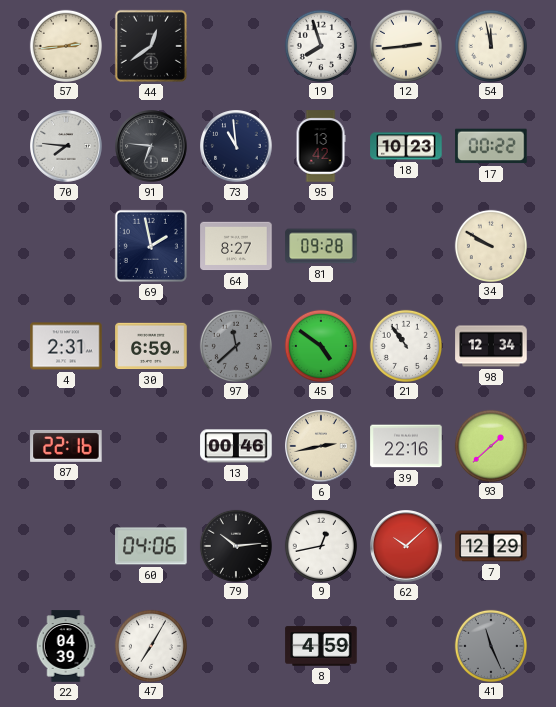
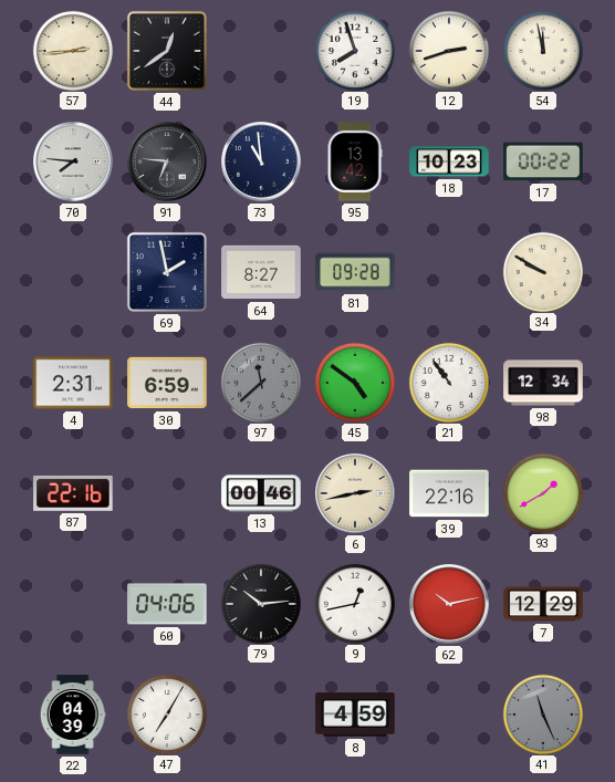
12: 2:44 -> 2:42
93: 1:38 -> 1:40
62: 10:08 -> 10:13
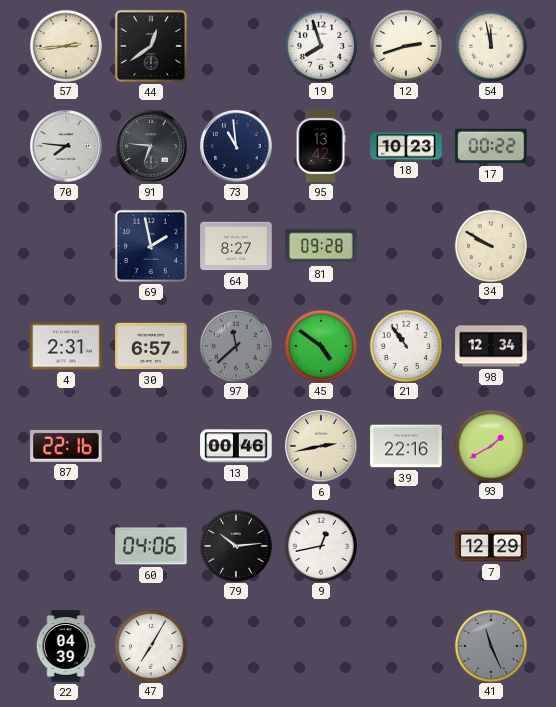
30: 6:59 -> 6:57
62: 10:13 -> none
8: 4:59 -> none
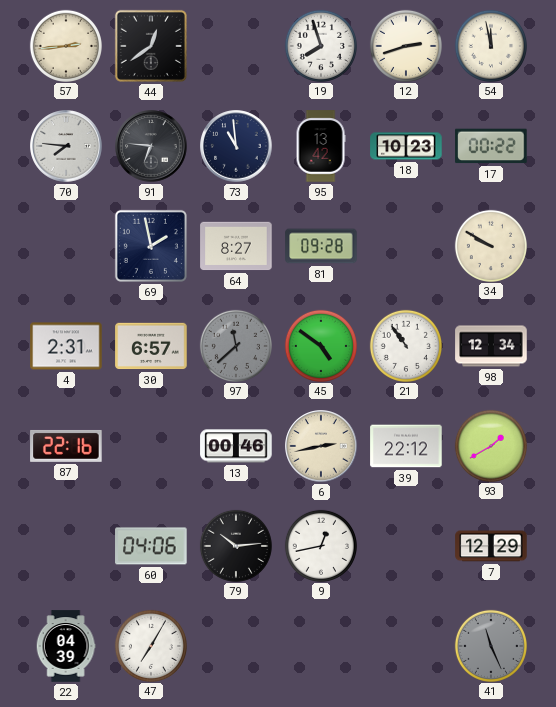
39: 22:16 -> 22:12
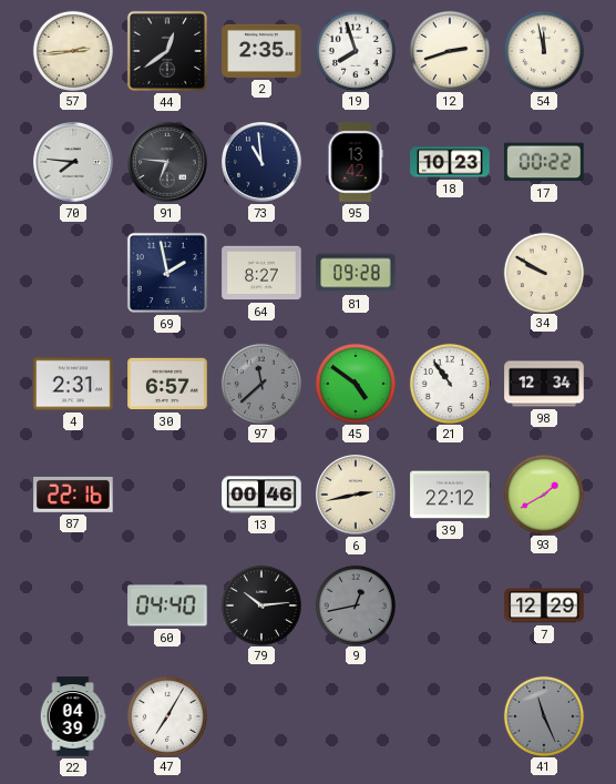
2: none -> 2:35
60: 04:06 -> 04:40
9 dial: white -> grey
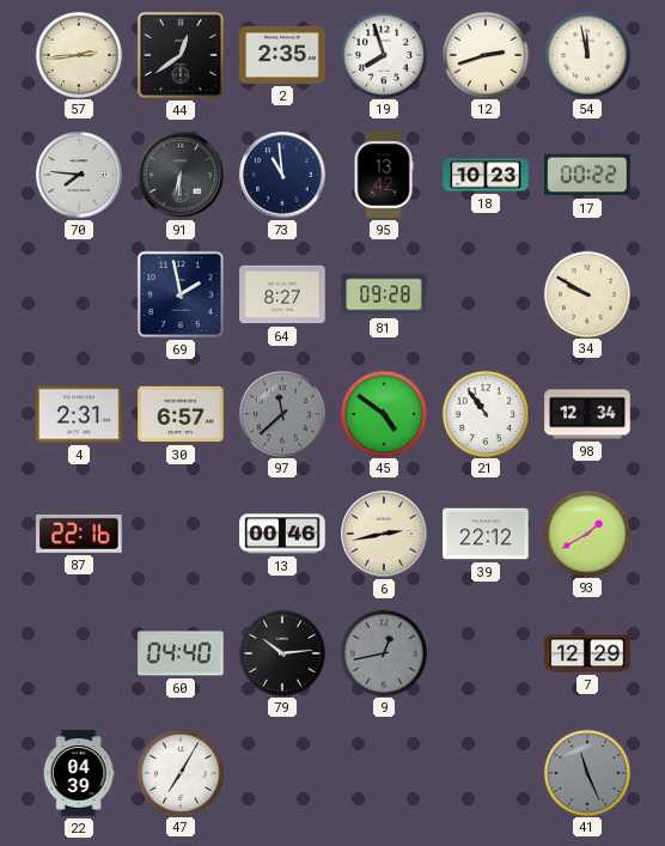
91: 6:46 -> 6:31
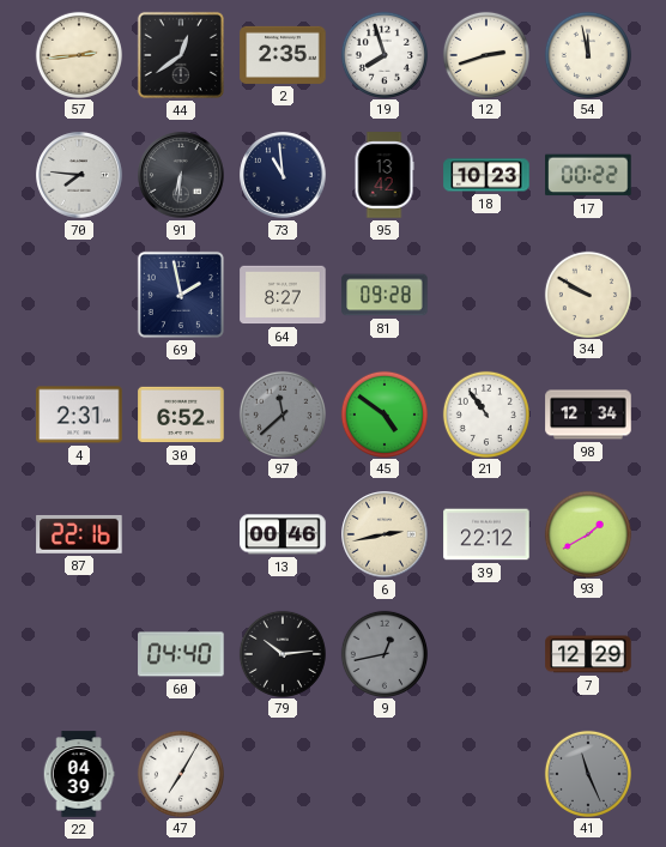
30: 6:57 -> 6:52
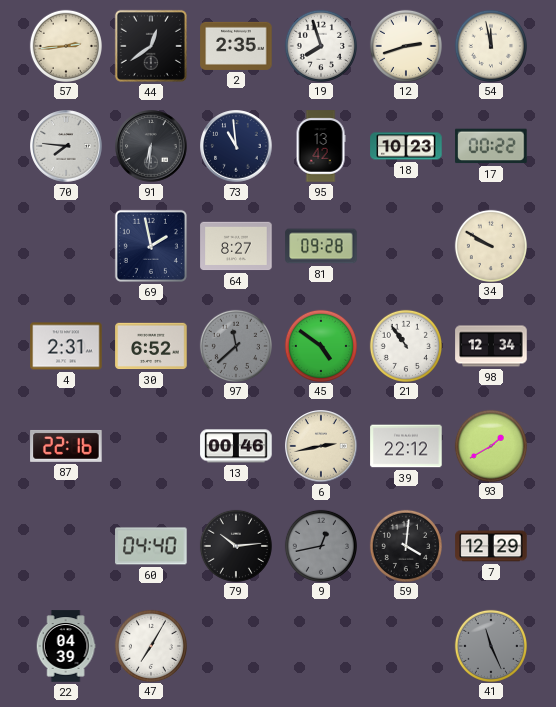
59: none -> 4:01
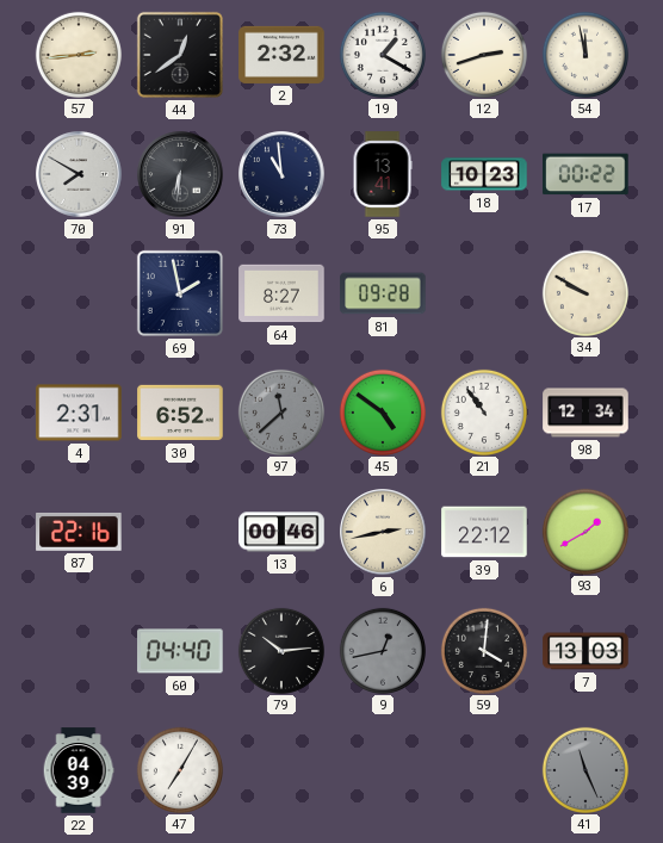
2: 2:35 -> 2:32
19: 7:57 -> 1:20
70: 7:46 -> 7:50
95: 13:42 -> 13:41
7: 12:29 -> 13:03
